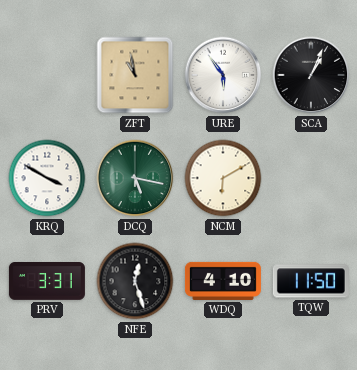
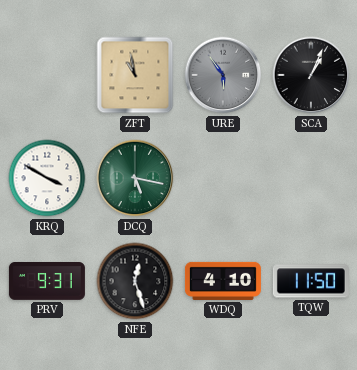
URE dial: white -> grey
NCM: 6:10 -> none
PRV: 3:31 -> 9:31
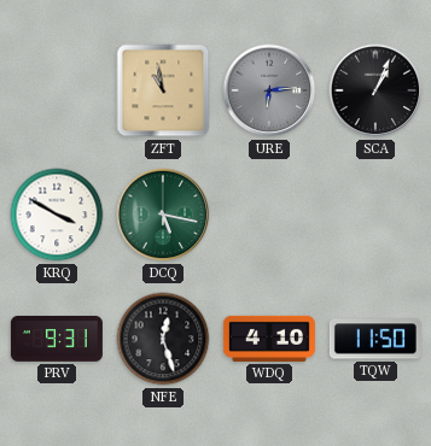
URE: 5:54 -> 6:14
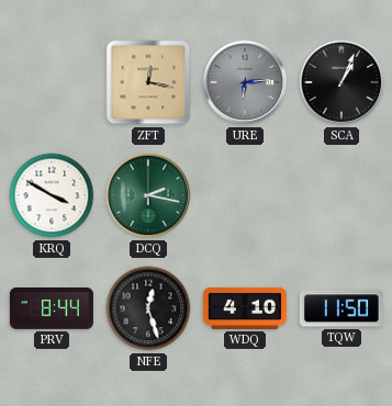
ZFT: 10:58 -> 12:17
DCQ: 5:17 -> 2:17
PRV: 9:31 -> 8:44
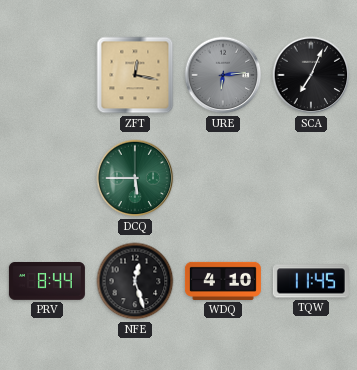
SCA: 1:04 -> 7:04
KRQ: 3:50 -> none
DCQ: 2:17 -> 5:45
TQW: 11:50 -> 11:45
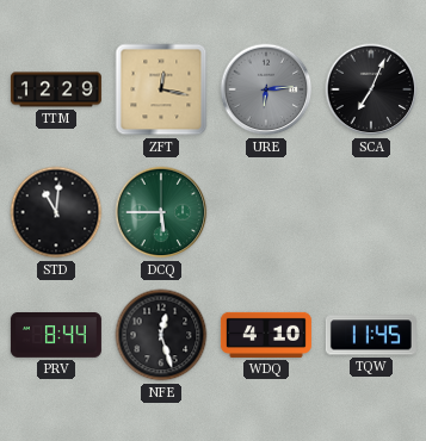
TTM: none -> 12:29
STD: none -> 11:01
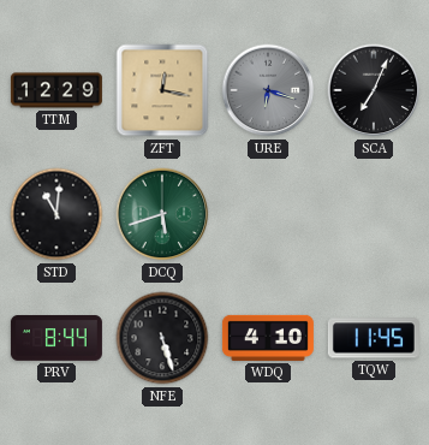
URE: 6:14 -> 6:18
DCQ: 5:45 -> 5:42
NFE: 12:27 -> 5:27
